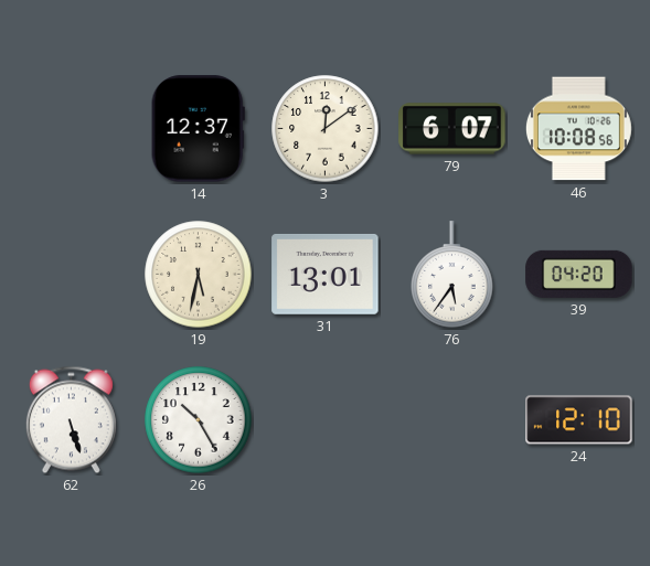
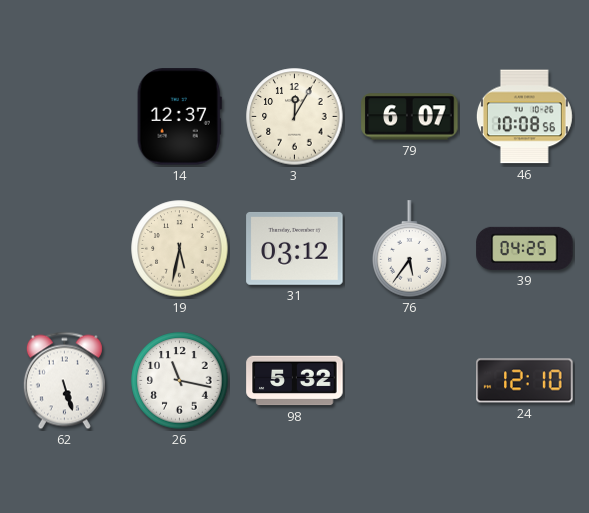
3: 12:09 -> 12:05
31: 13:01 -> 03:12
39: 04:20 -> 04:25
26: 10:25 -> 11:17
98: none -> 5:32
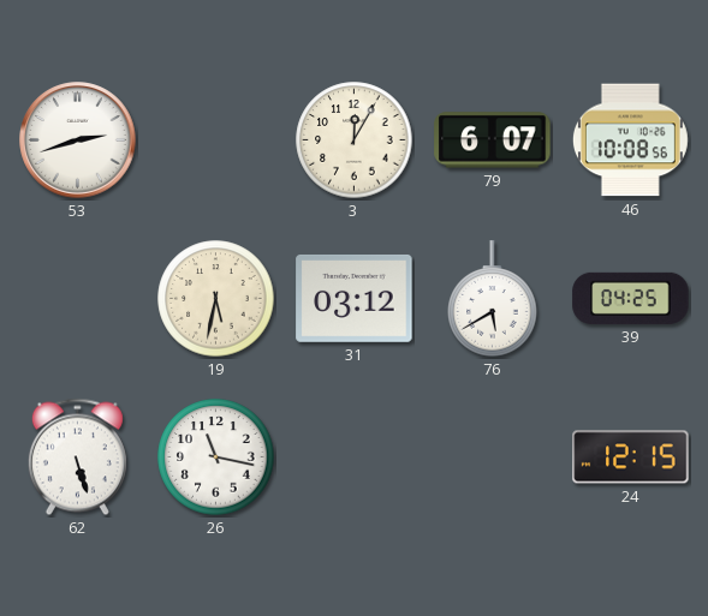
53: none -> 2:42
14: 12:37 -> none
76: 5:36 -> 5:40
98: 5:32 -> none
24: 12:10 -> 12:15
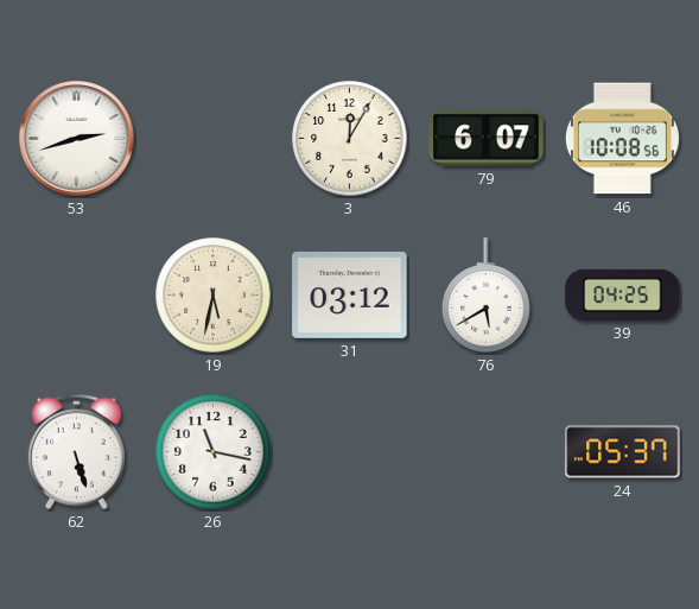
24: 12:15 -> 05:37
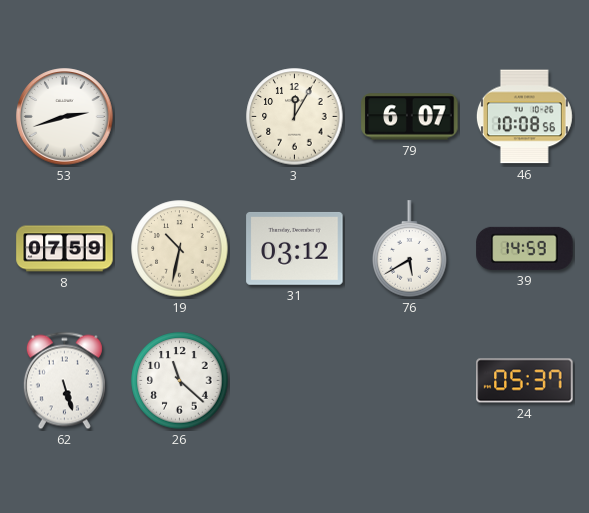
8: none -> 07:59
19: 5:32 -> 10:32
39: 04:25 -> 14:59
26: 11:17 -> 11:22
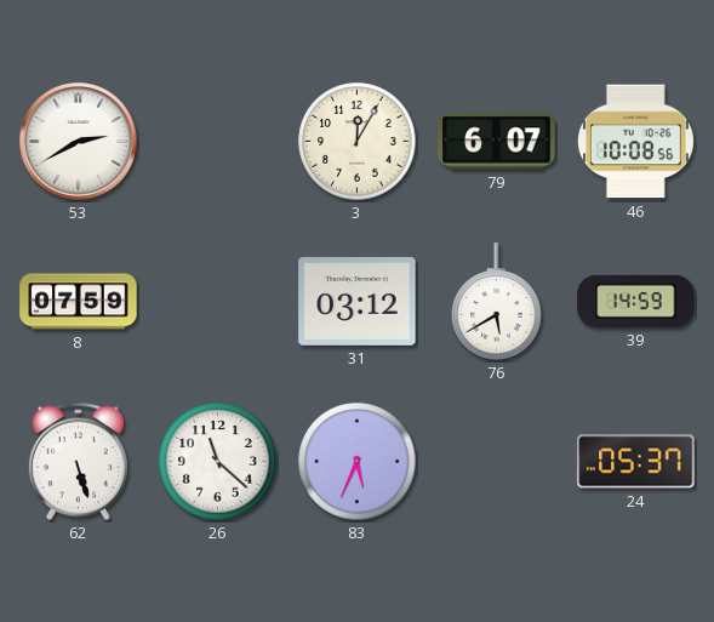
53: 2:42 -> 2:40
19: 10:32 -> none
83: none -> 5:34
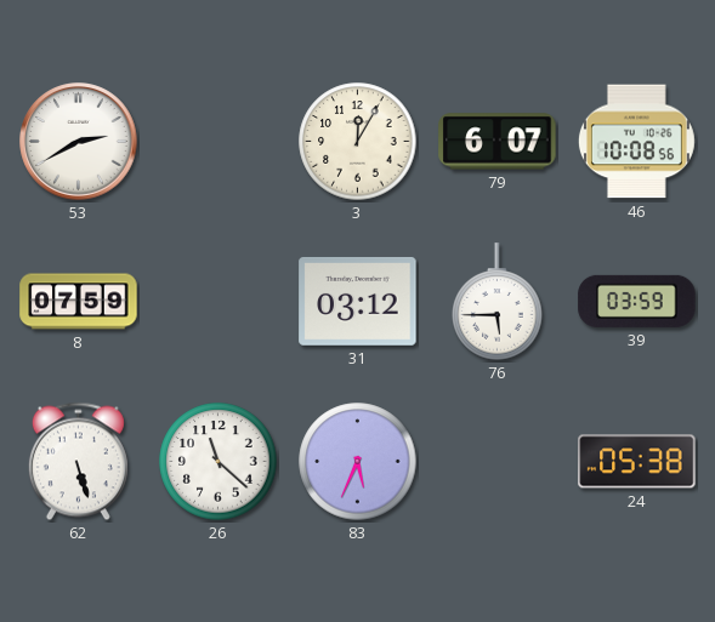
76: 5:40 -> 5:45
39: 14:59 -> 03:59
24: 05:37 -> 05:38
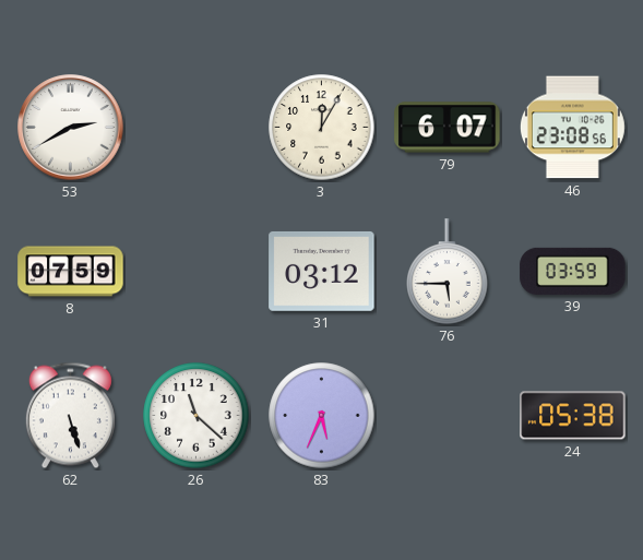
46: 10:08 -> 23:08
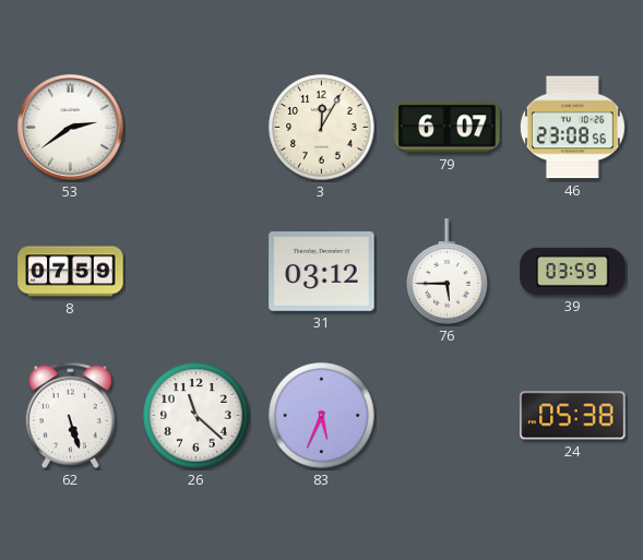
53: 2:40 -> 2:39
